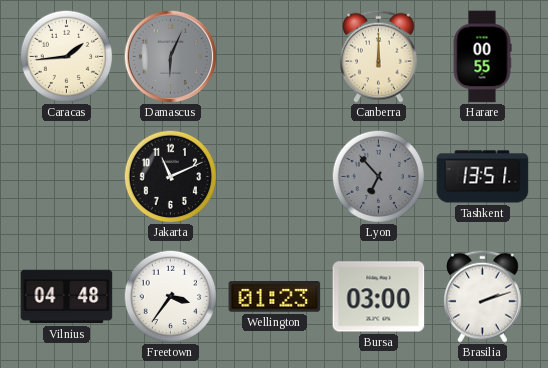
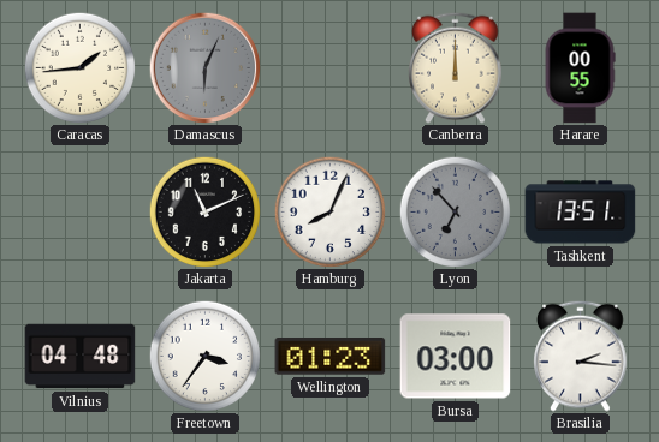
Hamburg: none -> 8:04
Brasilia: 2:12 -> 2:16
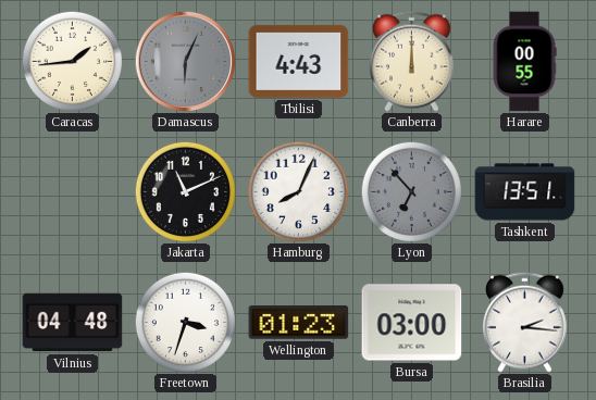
Tbilisi: none -> 4:43
Freetown: 3:36 -> 3:33
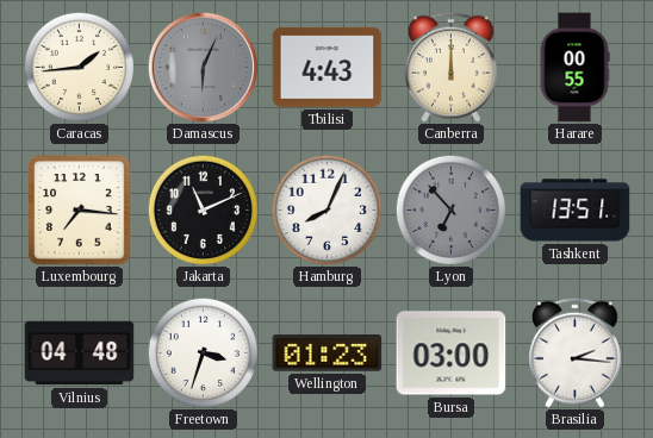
Luxembourg: none -> 7:16
